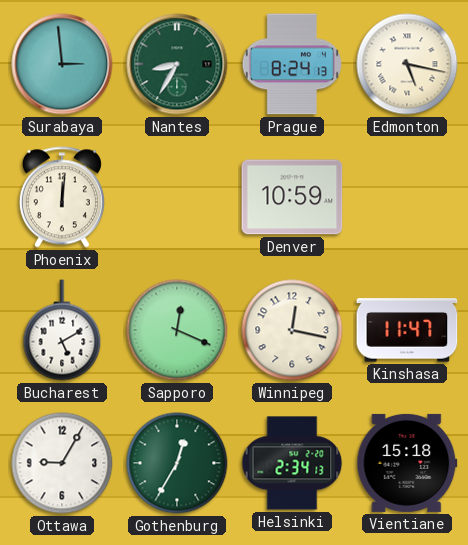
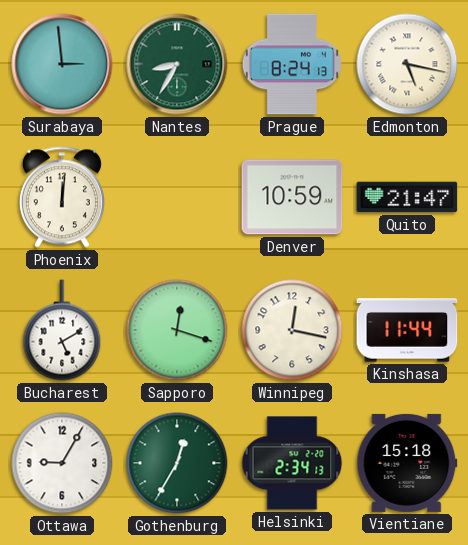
Quito: none -> 21:47
Sapporo: 12:19 -> 12:18
Kinshasa: 11:47 -> 11:44
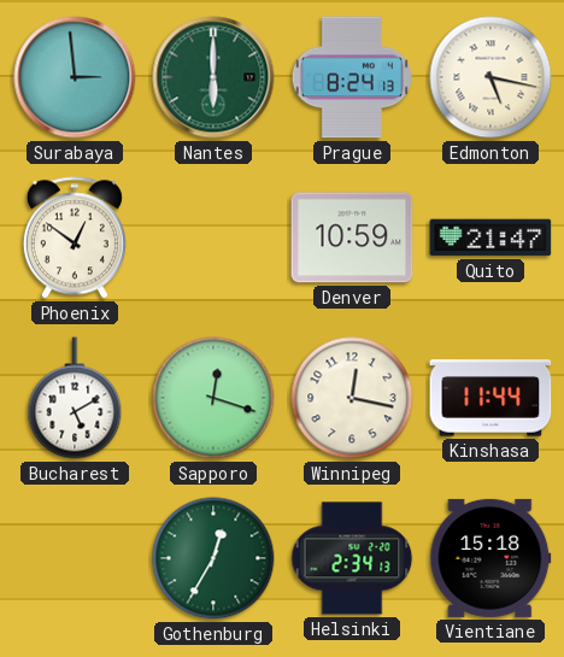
Nantes: 8:35 -> 6:00
Phoenix: 12:01 -> 12:51
Ottawa: 9:05 -> none
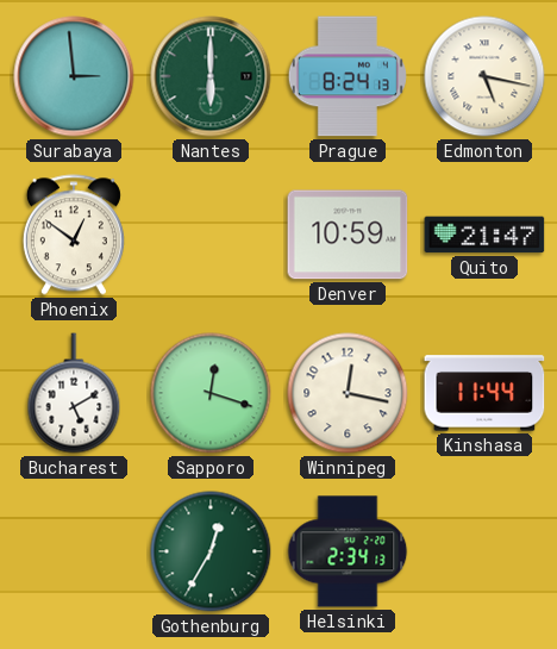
Vientiane: 15:18 -> none
